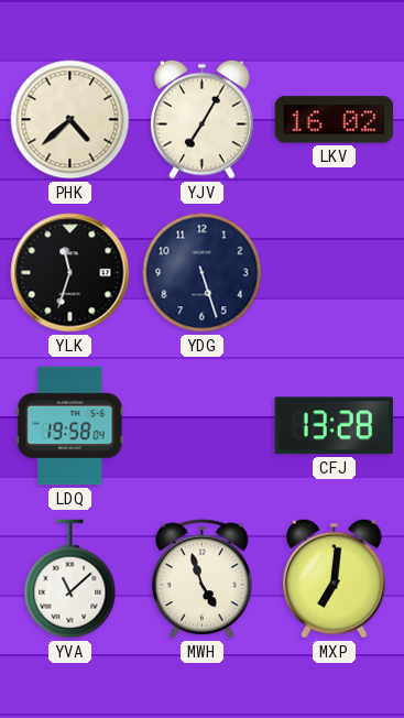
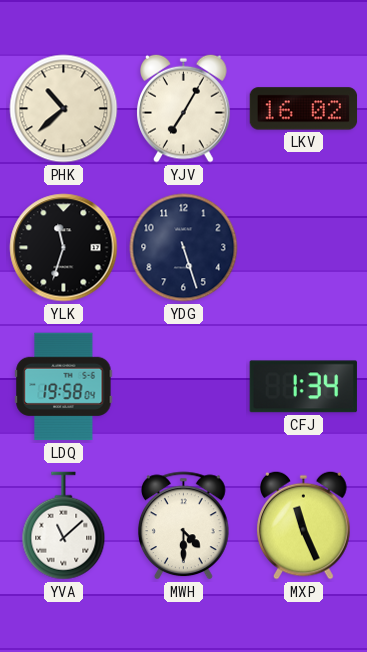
PHK: 4:38 -> 10:38
CFJ: 13:28 -> 1:34
MWH: 4:57 -> 4:30
MXP: 7:01 -> 11:26
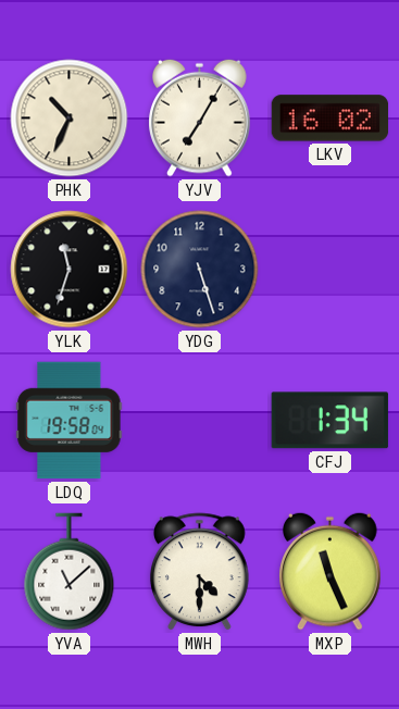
PHK: 10:38 -> 10:34
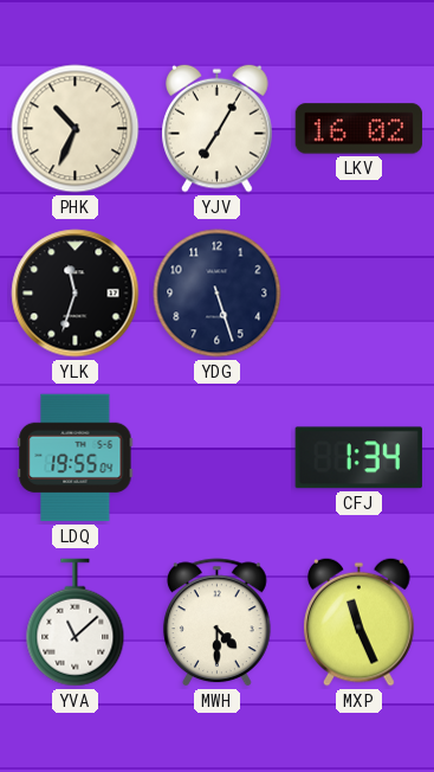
LDQ: 19:58 -> 19:55
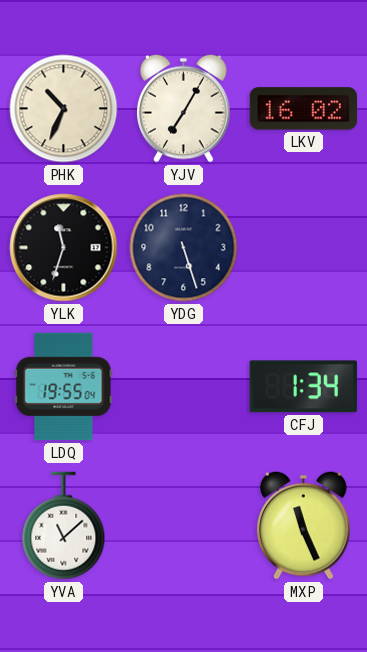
MWH: 4:30 -> none
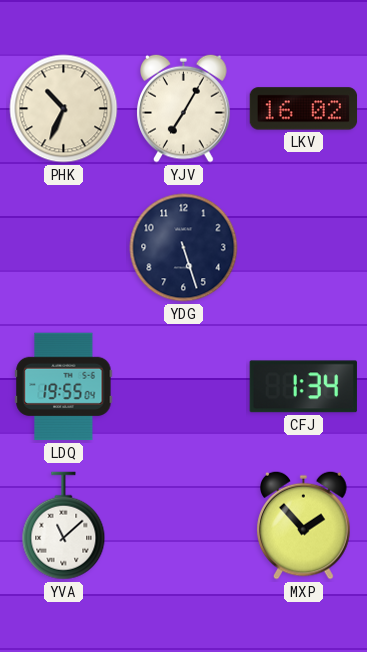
YLK: 11:33 -> none
MXP: 11:26 -> 1:53
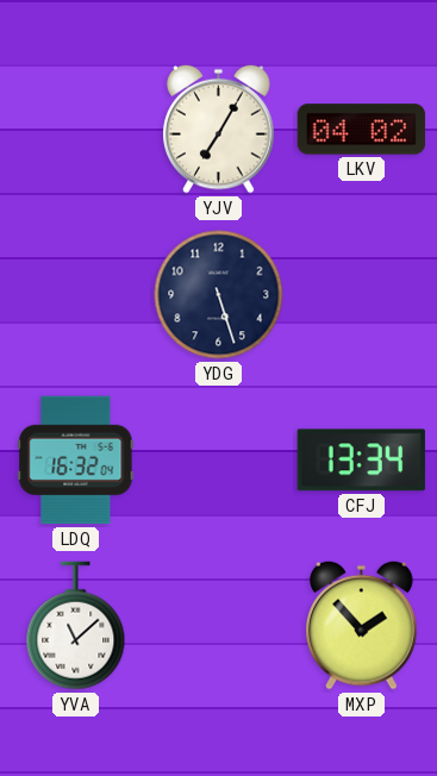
PHK: 10:34 -> none
LKV: 16:02 -> 04:02
LDQ: 19:55 -> 16:32
CFJ: 1:34 -> 13:34
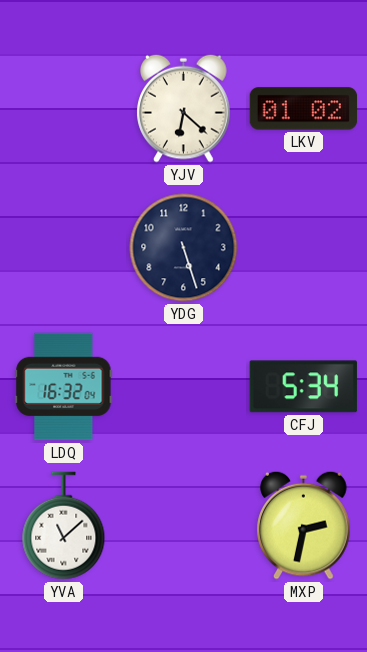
YJV: 7:05 -> 6:22
LKV: 04:02 -> 01:02
CFJ: 13:34 -> 5:34
MXP: 1:53 -> 2:32
